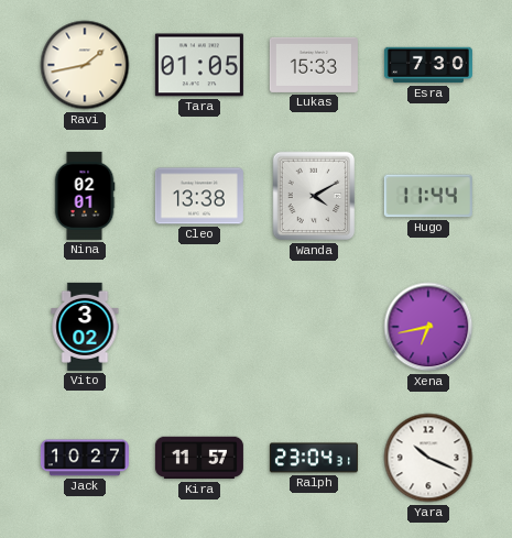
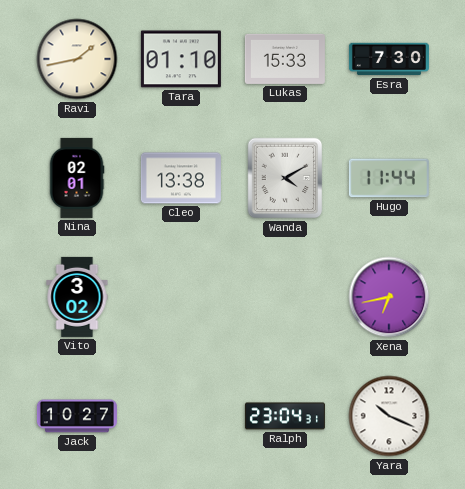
Tara: 01:05 -> 01:10
Kira: 11:57 -> none
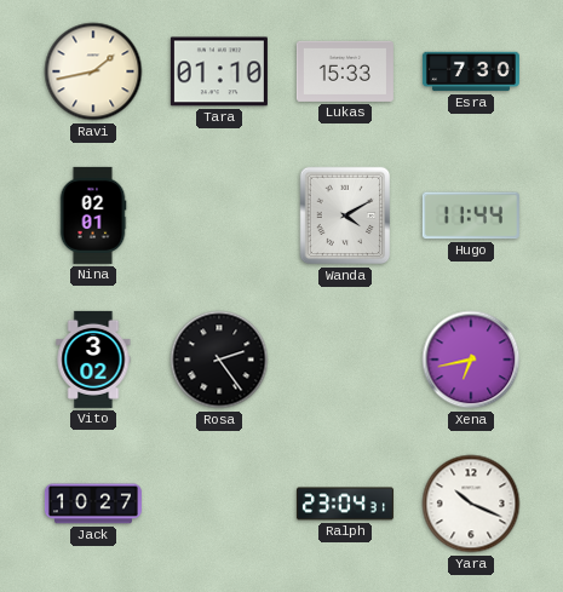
Cleo: 13:38 -> none
Rosa: none -> 2:24
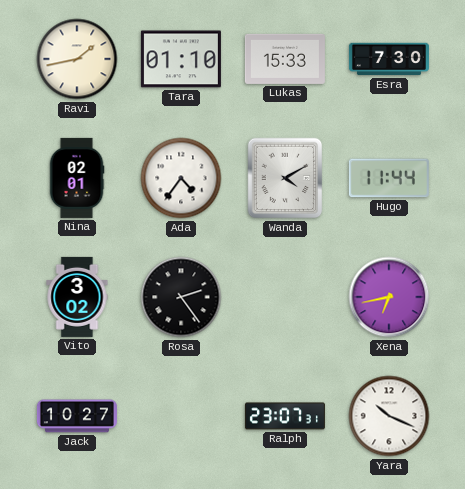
Ada: none -> 4:36
Ralph: 23:04 -> 23:07
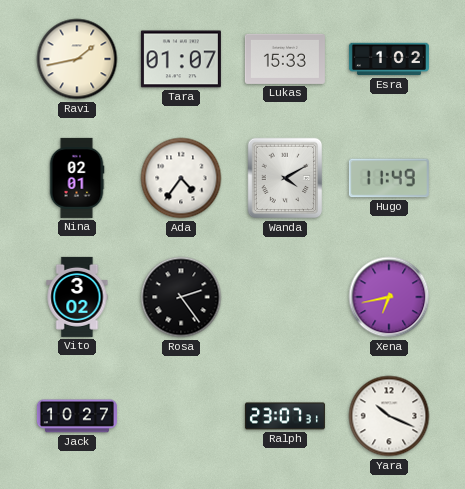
Tara: 01:10 -> 01:07
Esra: 7:30 -> 1:02
Hugo: 11:44 -> 11:49
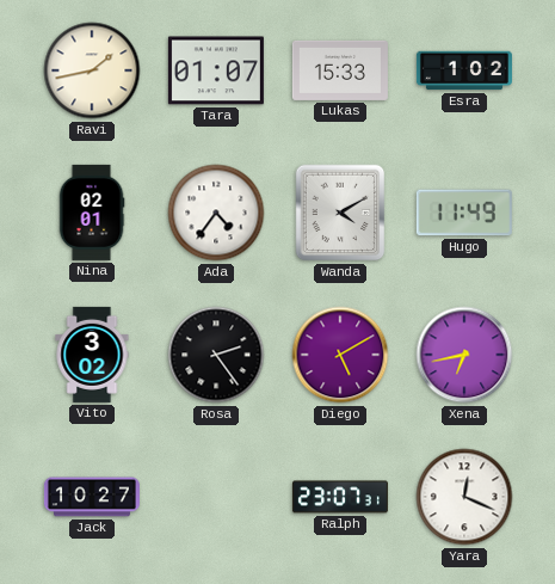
Diego: none -> 5:10
Yara: 10:19 -> 12:19
